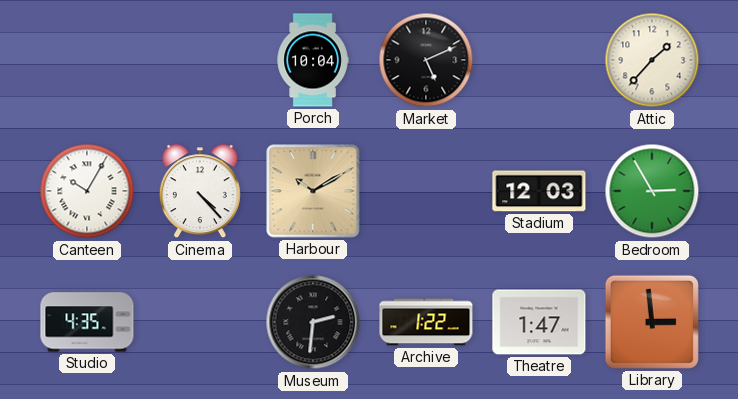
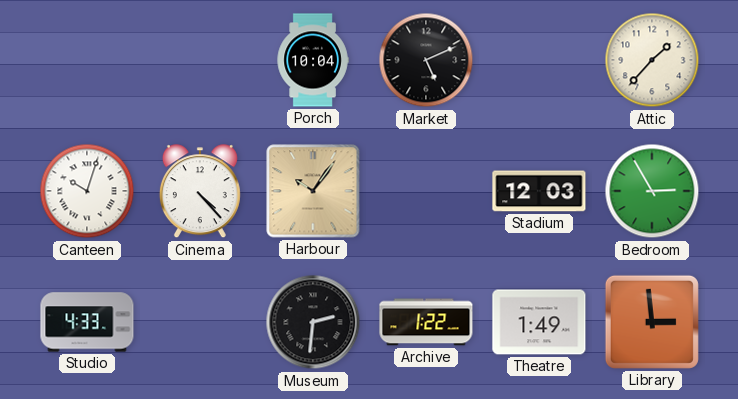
Canteen: 10:05 -> 10:03
Harbour: 10:10 -> 10:06
Studio: 4:35 -> 4:33
Theatre: 1:47 -> 1:49
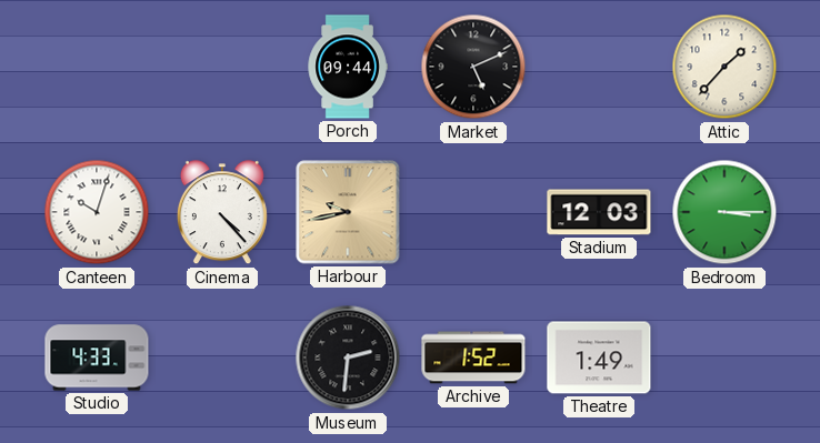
Porch: 10:04 -> 09:44
Harbour: 10:06 -> 9:43
Bedroom: 2:55 -> 3:15
Archive: 1:22 -> 1:52
Library: 2:59 -> none
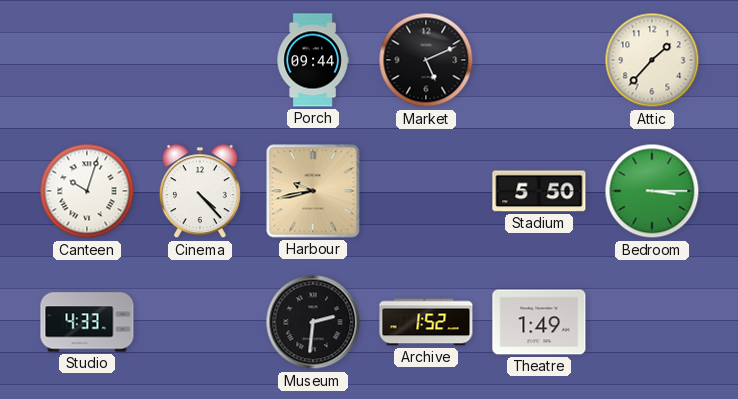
Stadium: 12:03 -> 5:50
